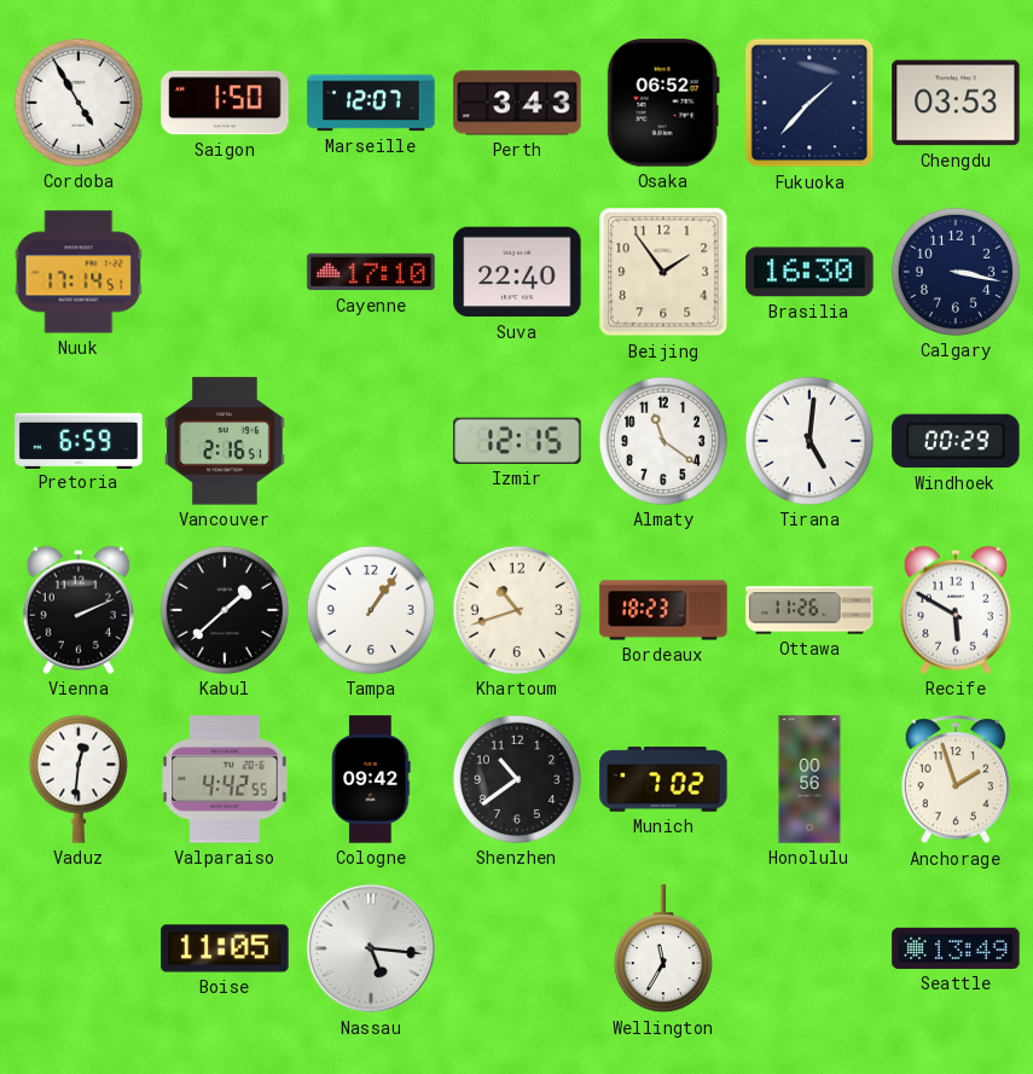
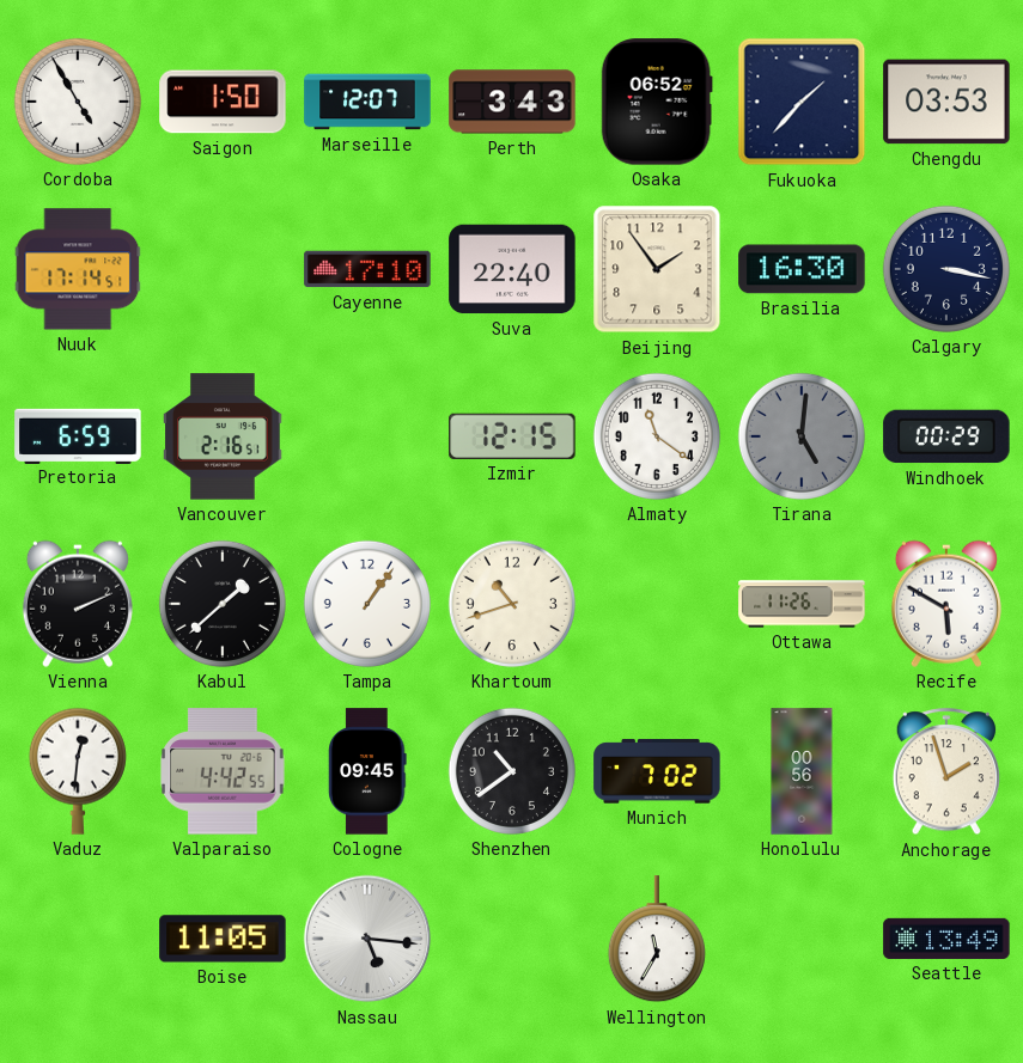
Tirana dial: white -> grey
Bordeaux: 18:23 -> none
Cologne: 09:42 -> 09:45
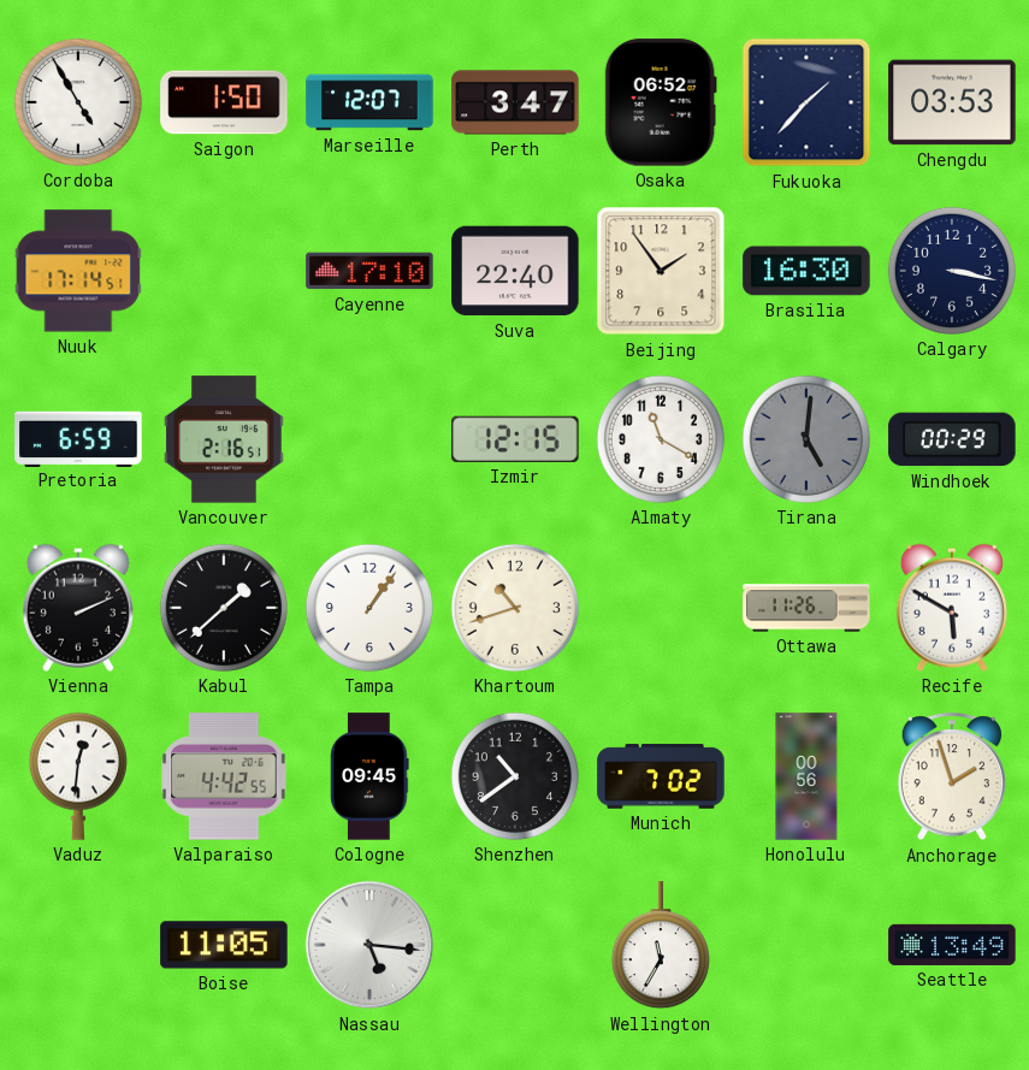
Perth: 3:43 -> 3:47
Almaty: 11:21 -> 11:20
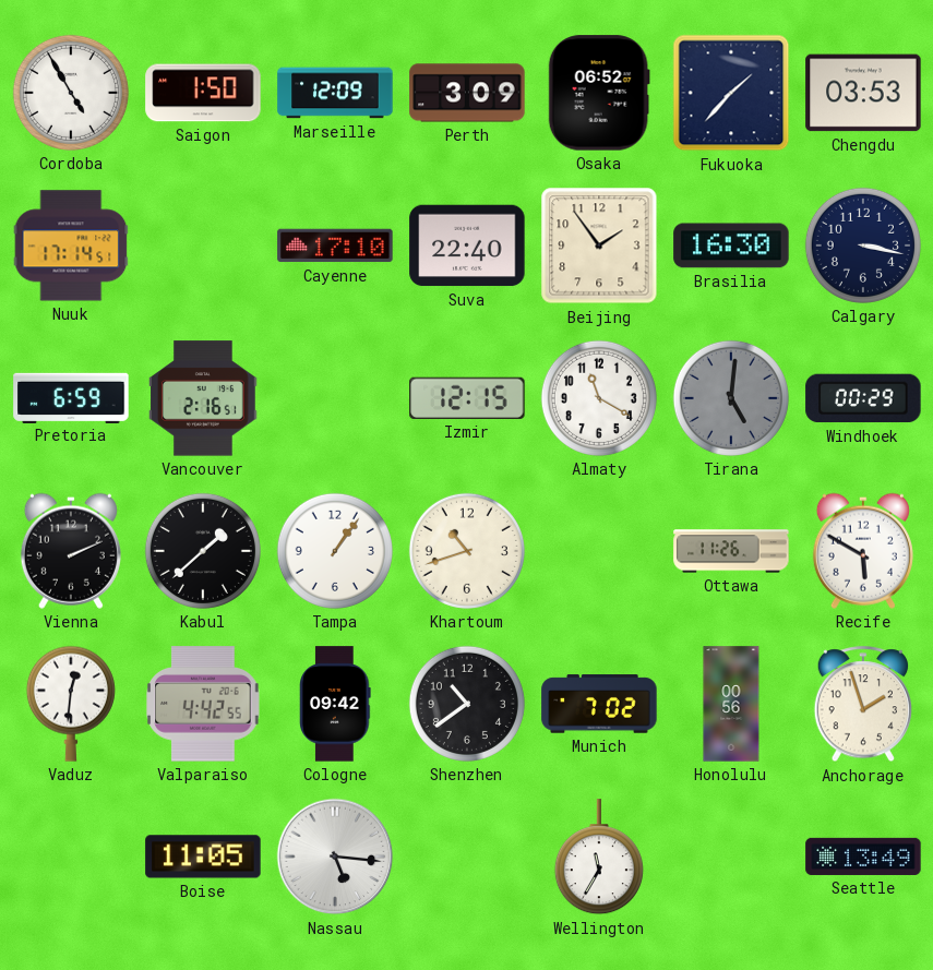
Marseille: 12:07 -> 12:09
Perth: 3:47 -> 3:09
Cologne: 09:45 -> 09:42
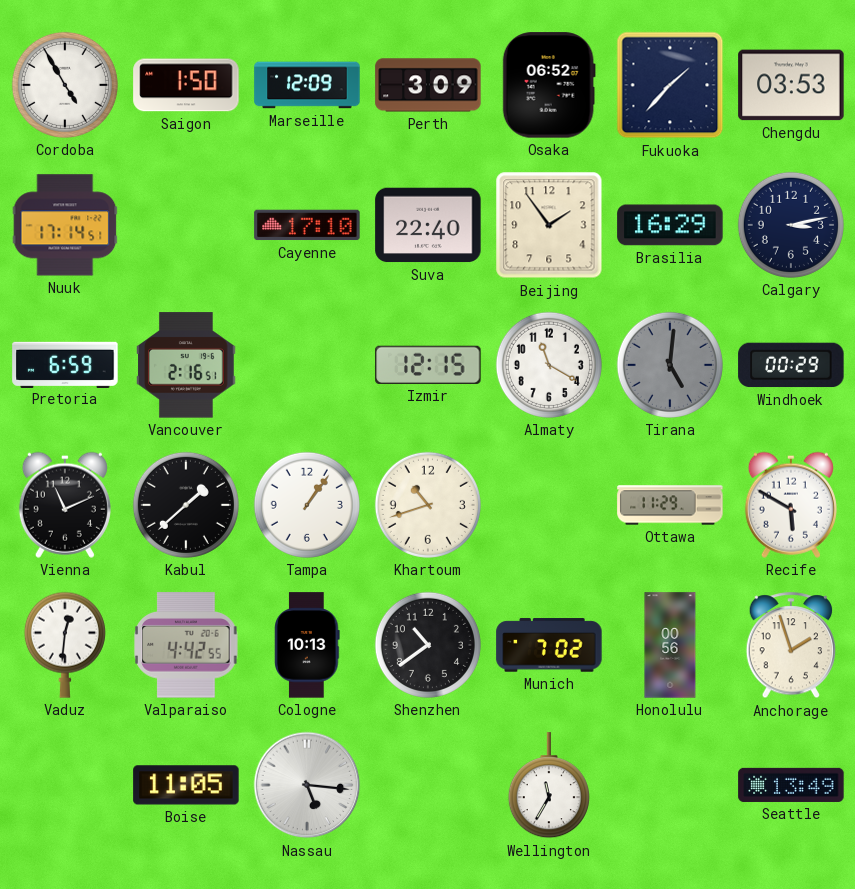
Brasilia: 16:30 -> 16:29
Calgary: 3:17 -> 3:13
Vienna: 2:11 -> 11:11
Ottawa: 11:26 -> 11:29
Cologne: 09:42 -> 10:13
